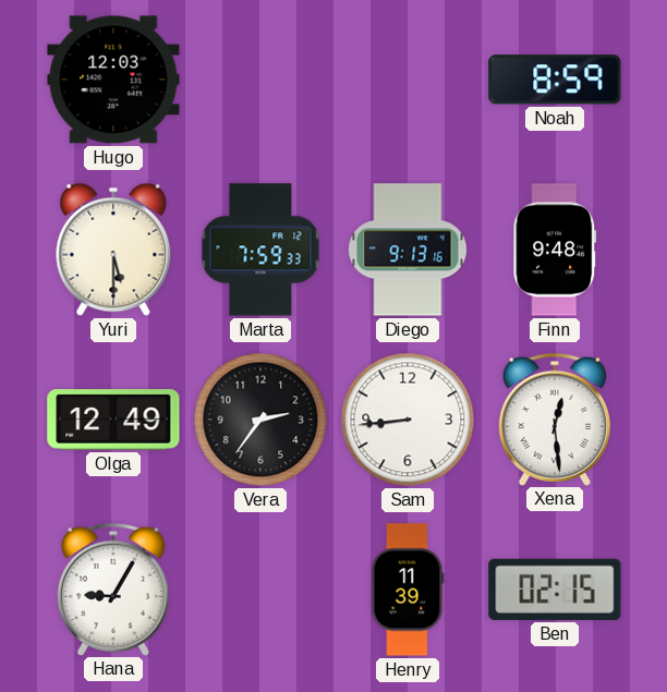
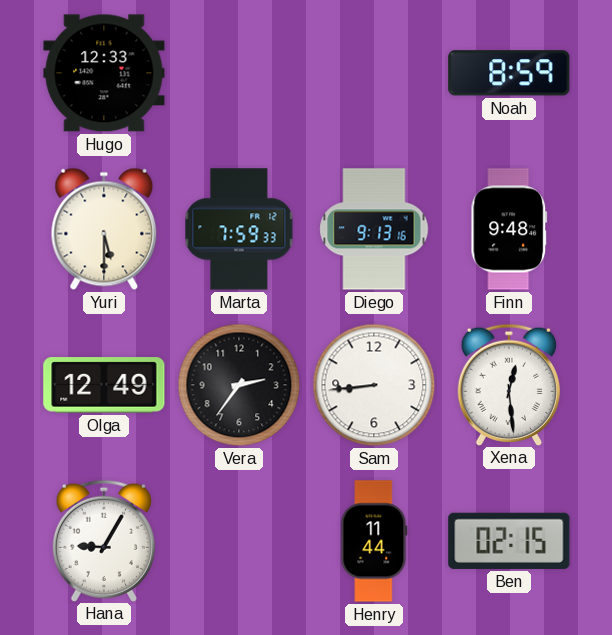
Hugo: 12:03 -> 12:33
Henry: 11:39 -> 11:44
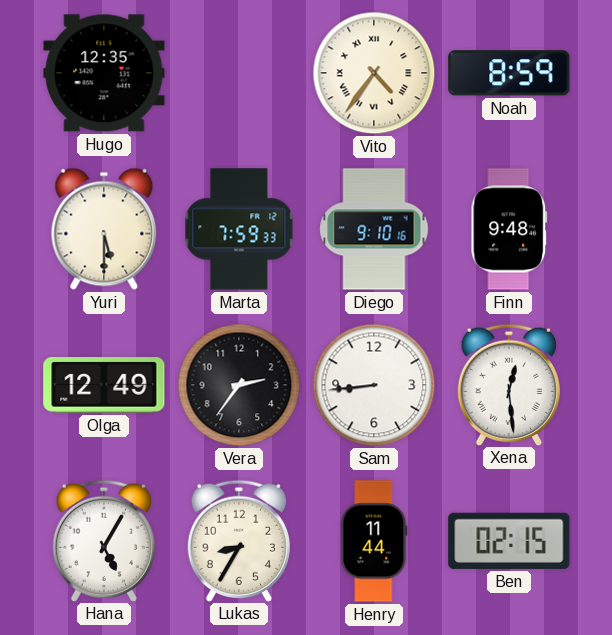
Hugo: 12:33 -> 12:35
Vito: none -> 4:36
Diego: 9:13 -> 9:10
Hana: 9:05 -> 5:05
Lukas: none -> 8:35
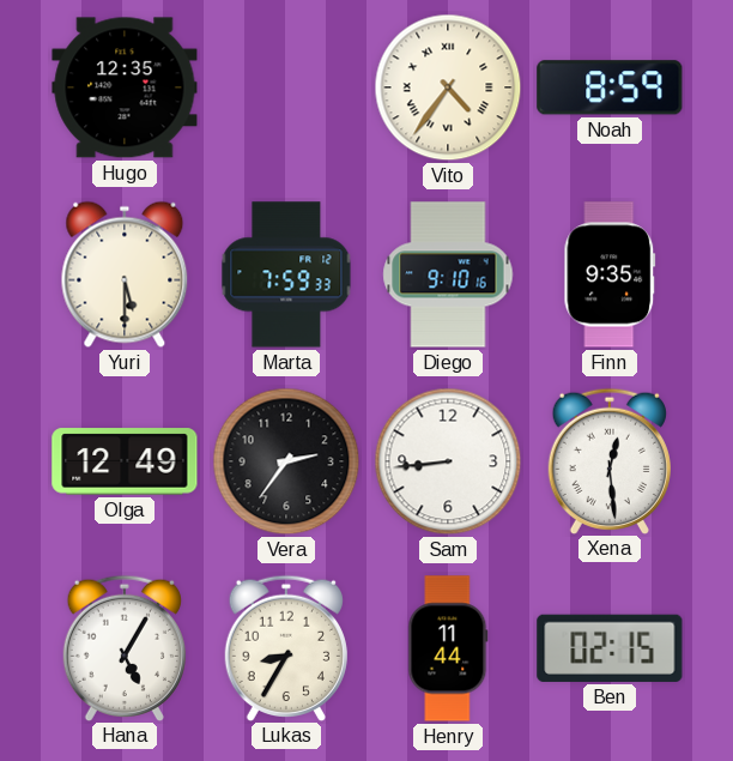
Finn: 9:48 -> 9:35
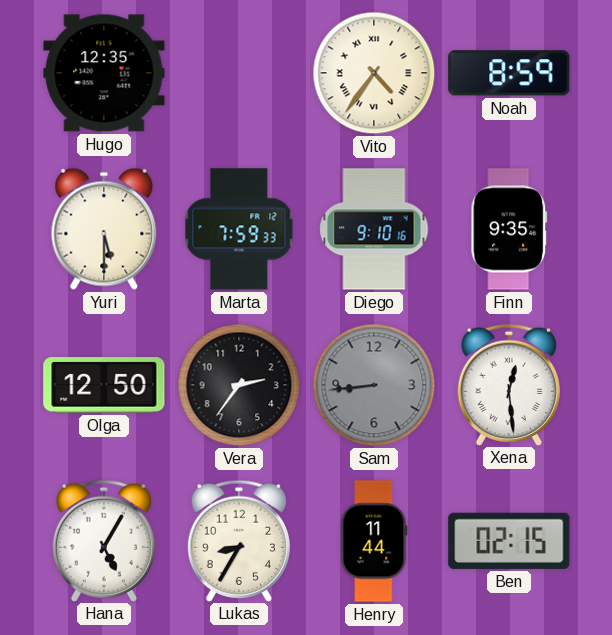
Olga: 12:49 -> 12:50
Sam dial: white -> grey
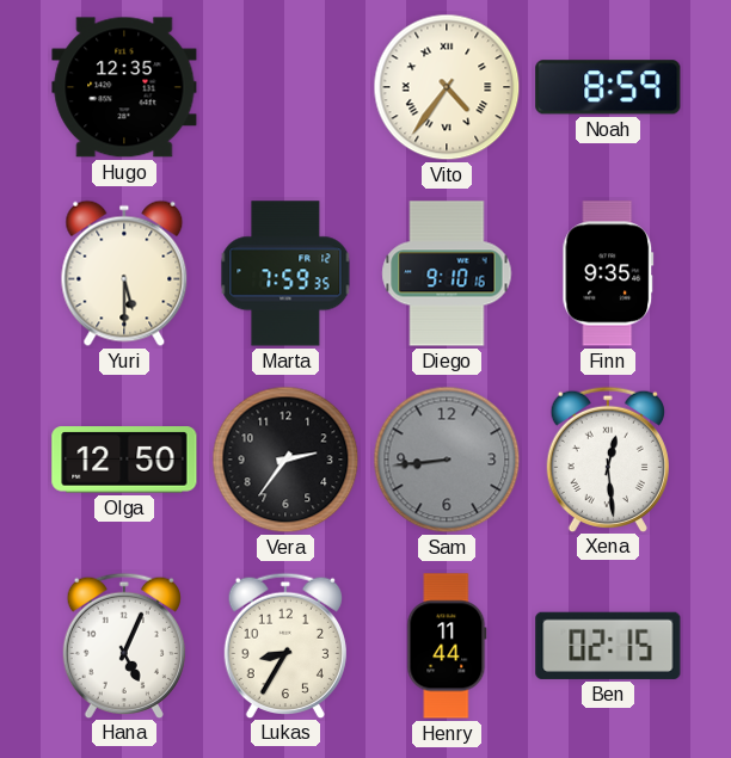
Marta: 7:59:33 -> 7:59:35
Hana: 5:05 -> 5:04
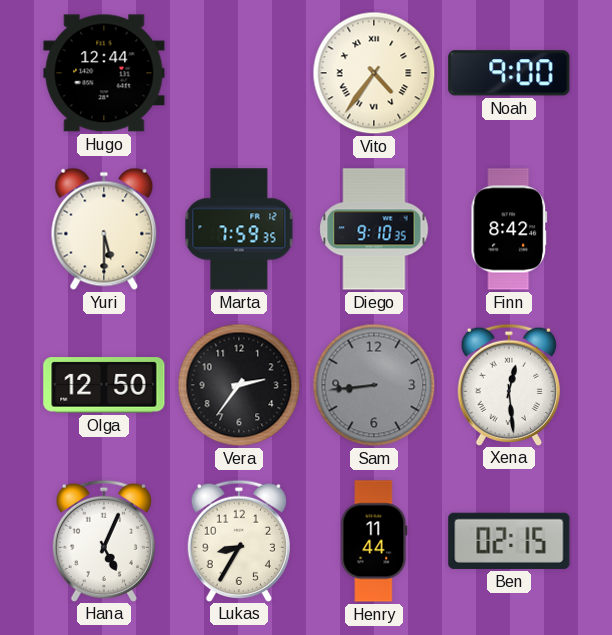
Hugo: 12:35 -> 12:44
Noah: 8:59 -> 9:00
Diego: 9:10:16 -> 9:10:35
Finn: 9:35 -> 8:42
